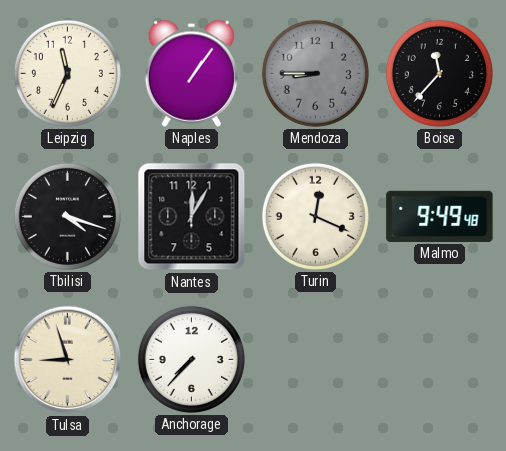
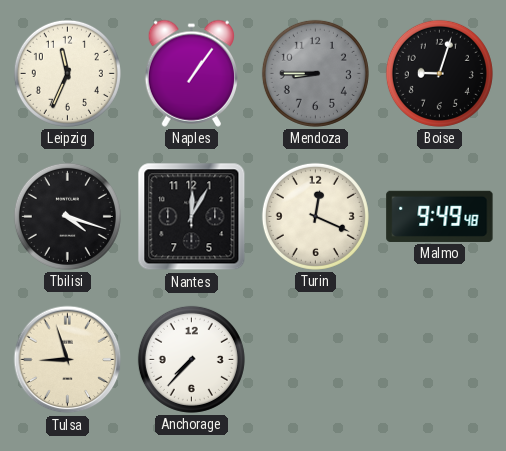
Boise: 11:37 -> 9:03
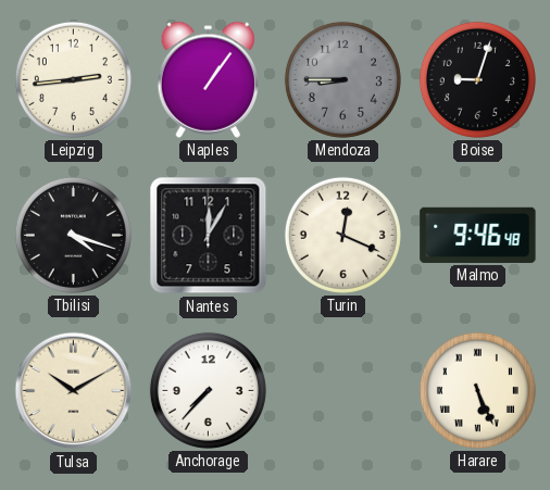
Leipzig: 11:34 -> 2:44
Malmo: 9:49 -> 9:46
Tulsa: 8:57 -> 10:10
Harare: none -> 5:26
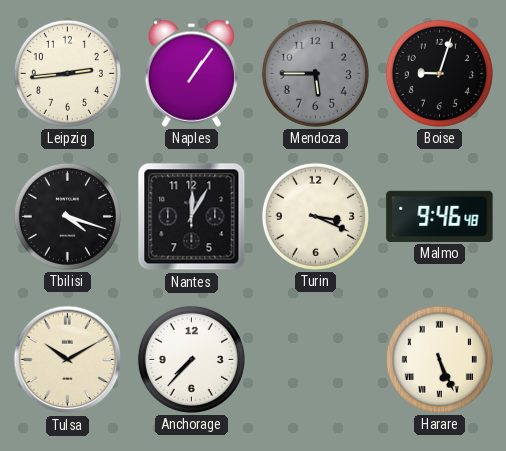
Mendoza: 8:45 -> 5:45
Turin: 12:19 -> 3:19
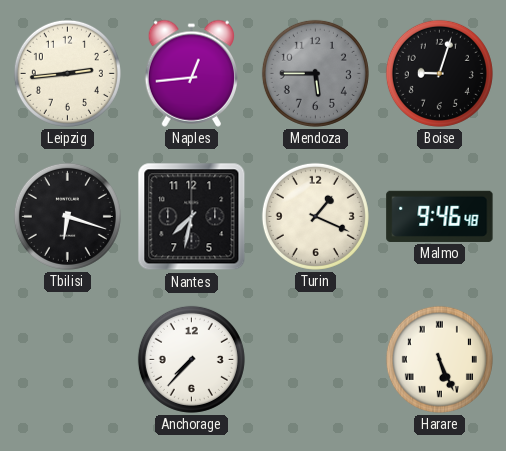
Naples: 1:06 -> 12:44
Tbilisi: 4:18 -> 6:18
Nantes: 12:05 -> 7:32
Turin: 3:19 -> 1:19
Tulsa: 10:10 -> none
